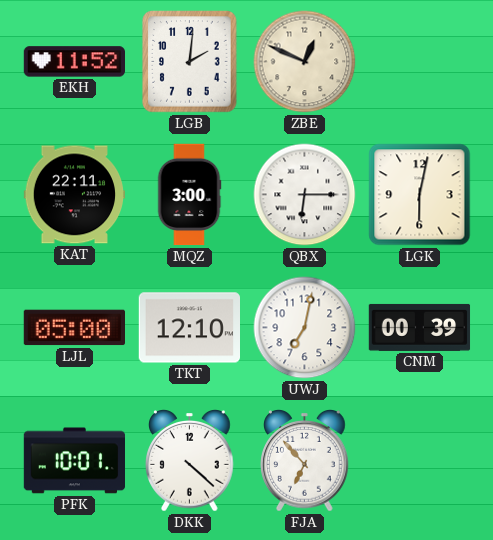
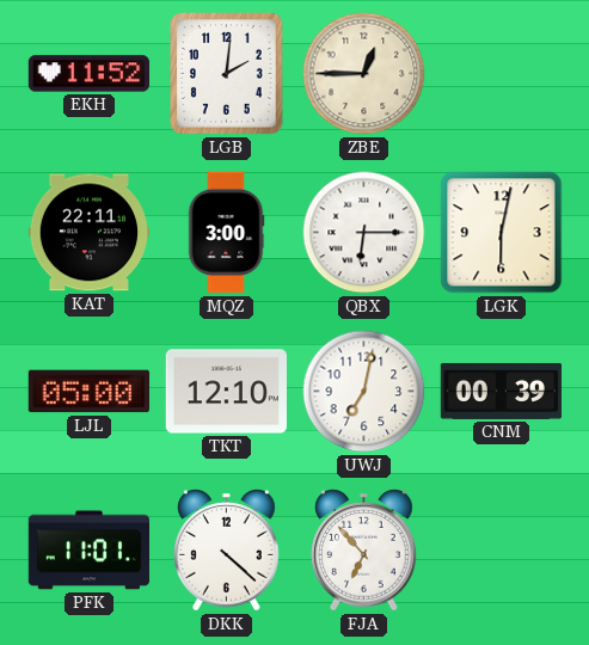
ZBE: 12:49 -> 12:45
PFK: 10:01 -> 11:01
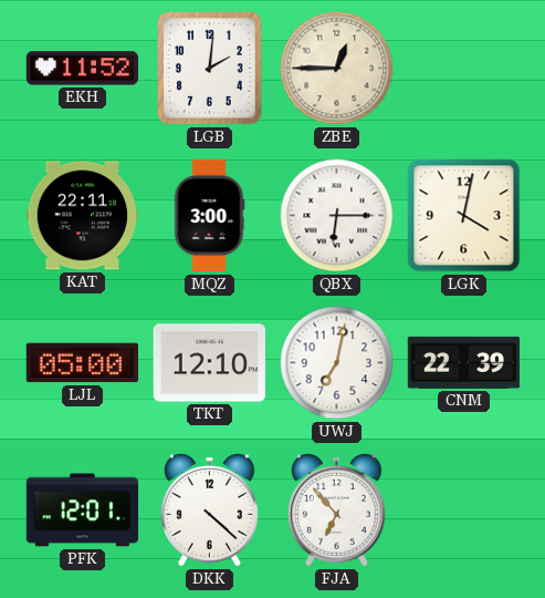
LGK: 6:02 -> 4:02
CNM: 00:39 -> 22:39
PFK: 11:01 -> 12:01
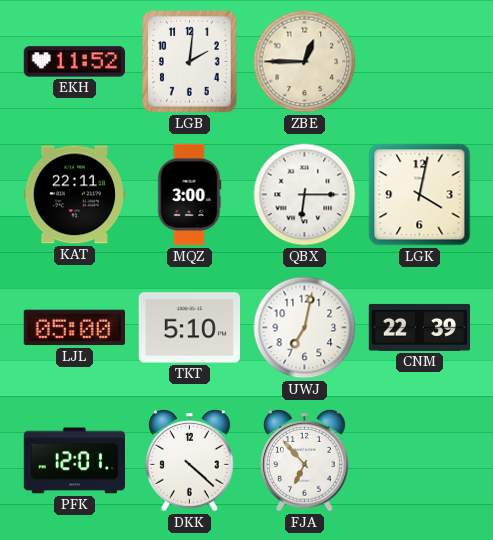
TKT: 12:10 -> 5:10
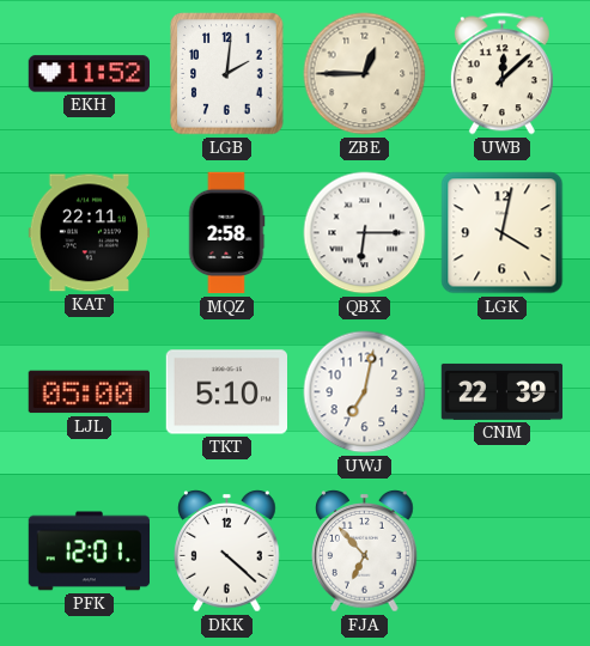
UWB: none -> 12:08
MQZ: 3:00 -> 2:58
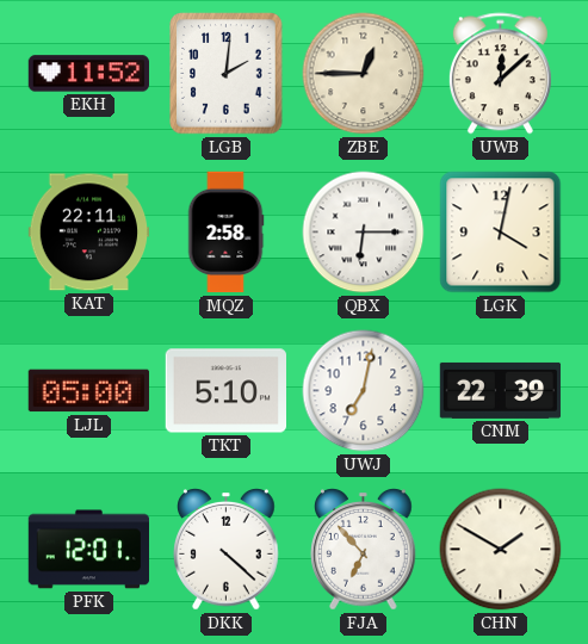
CHN: none -> 1:50
